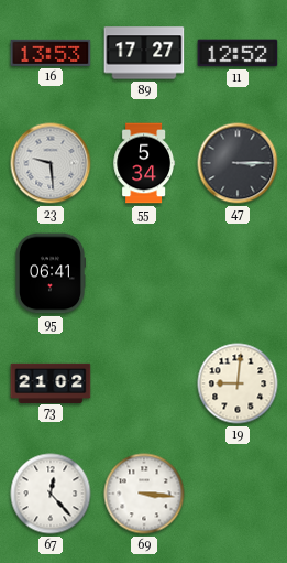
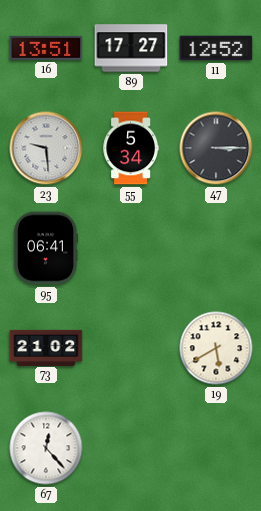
16: 13:53 -> 13:51
19: 9:01 -> 5:40
69: 3:16 -> none
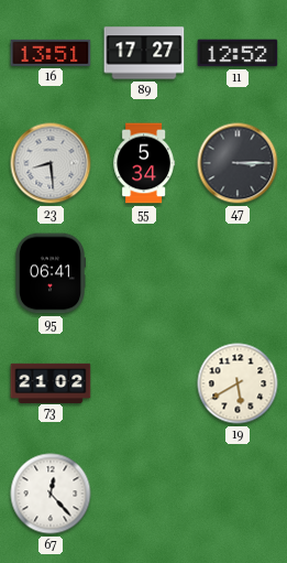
23: 9:29 -> 8:29
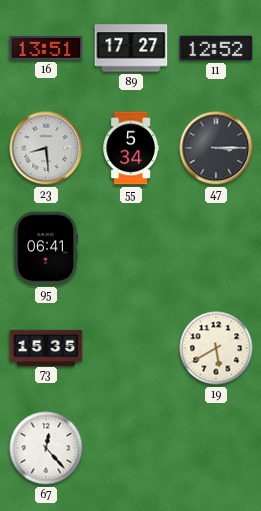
73: 21:02 -> 15:35
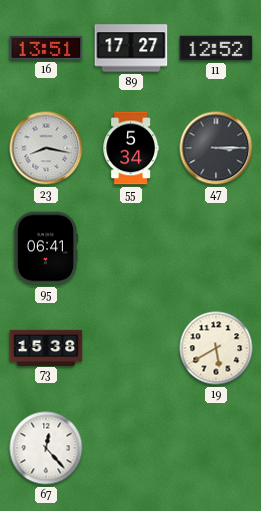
23: 8:29 -> 8:17
73: 15:35 -> 15:38
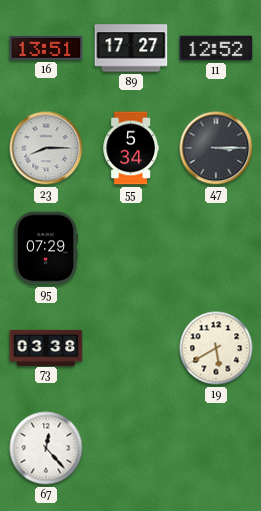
23: 8:17 -> 8:15
95: 06:41 -> 07:29
73: 15:38 -> 03:38
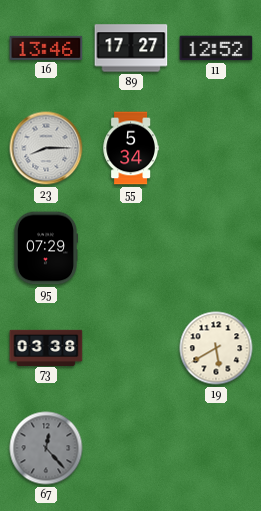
16: 13:51 -> 13:46
47: 3:15 -> none
67 dial: white -> grey
